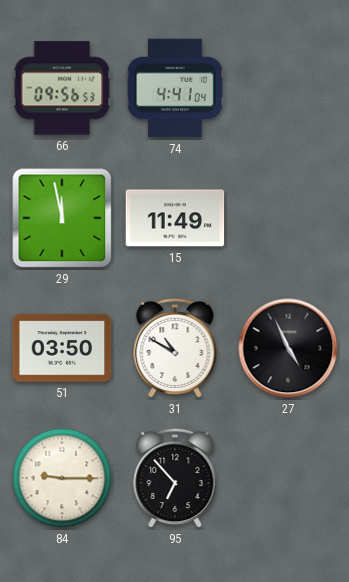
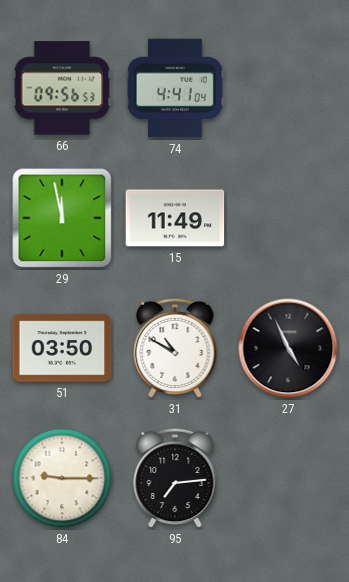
95: 6:53 -> 7:14
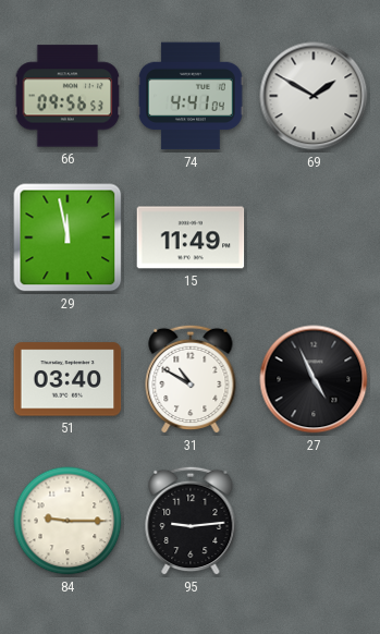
69: none -> 1:50
51: 03:50 -> 03:40
95: 7:14 -> 9:14
